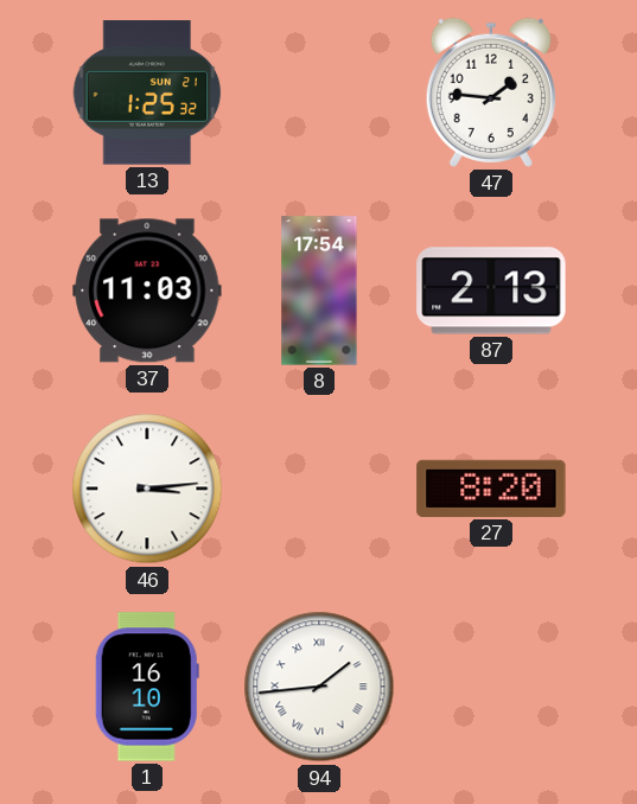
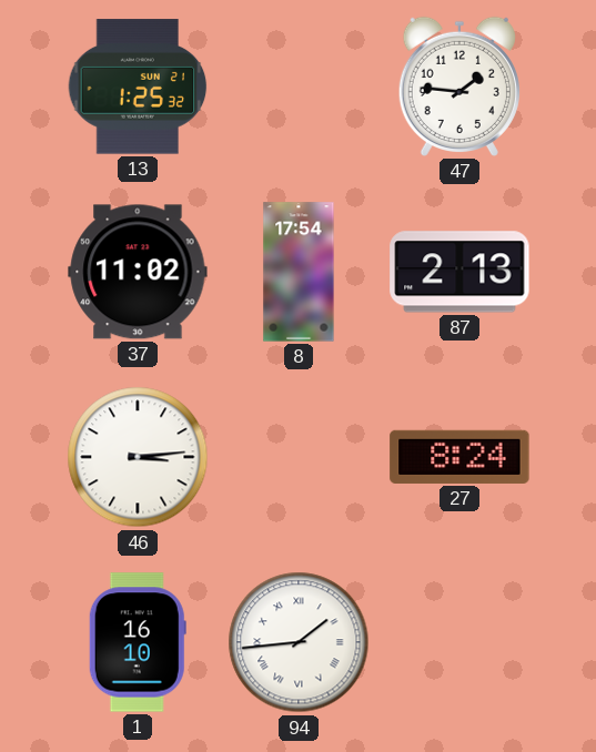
37: 11:03 -> 11:02
27: 8:20 -> 8:24
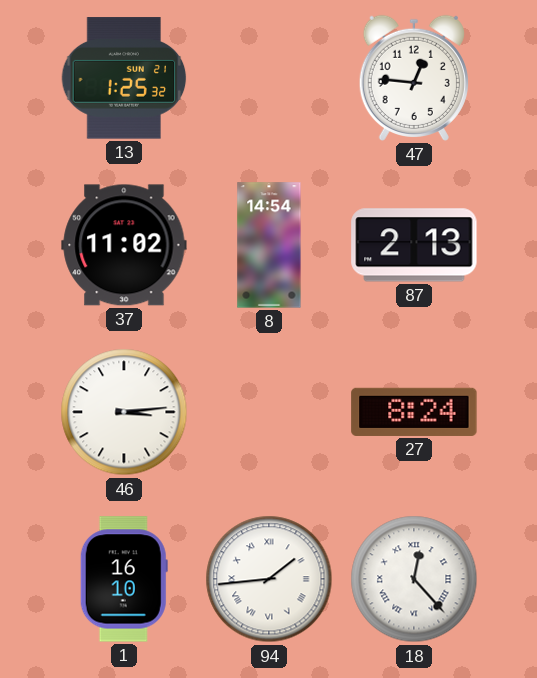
47: 1:46 -> 12:46
8: 17:54 -> 14:54
18: none -> 12:23
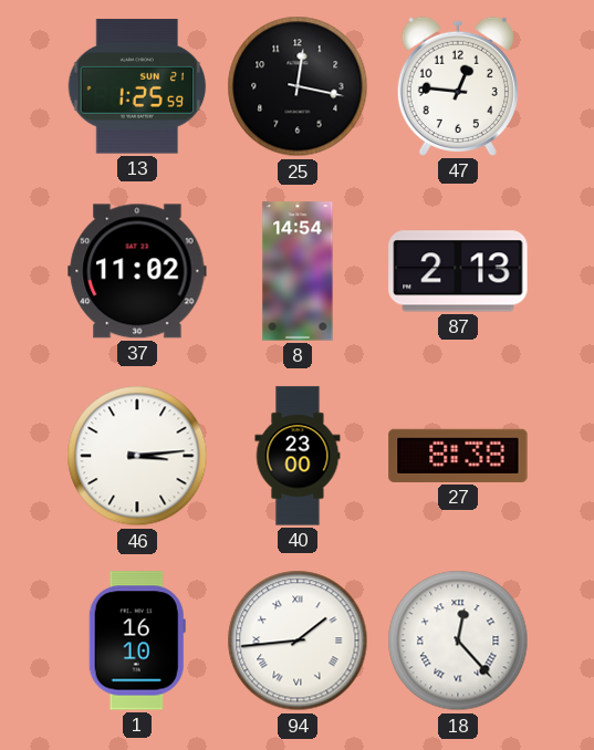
13: 1:25:32 -> 1:25:59
25: none -> 12:17
40: none -> 23:00
27: 8:24 -> 8:38
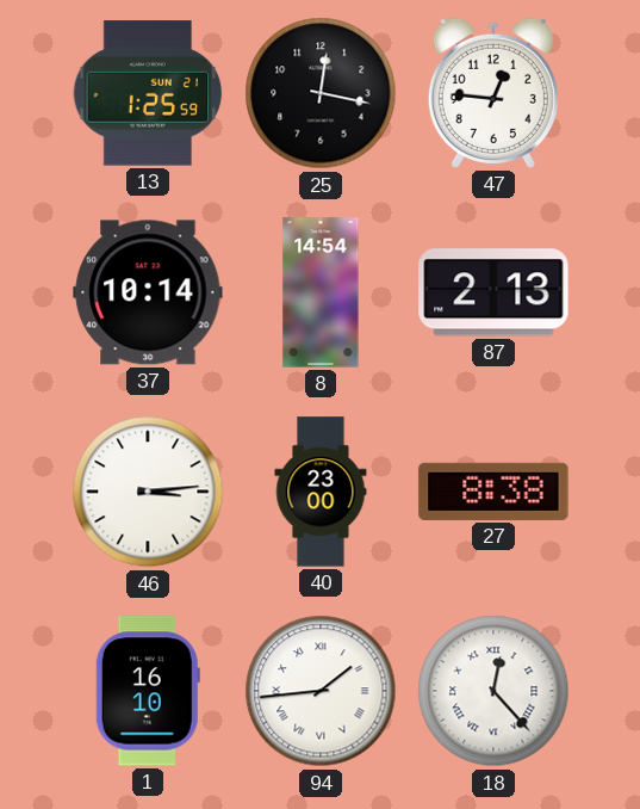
37: 11:02 -> 10:14
